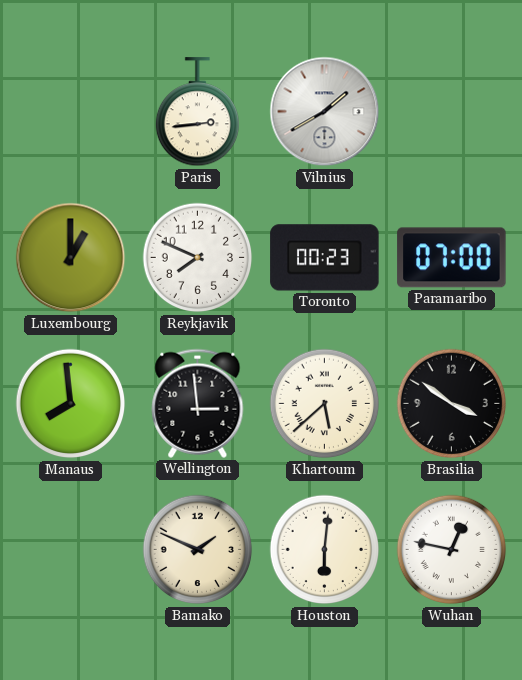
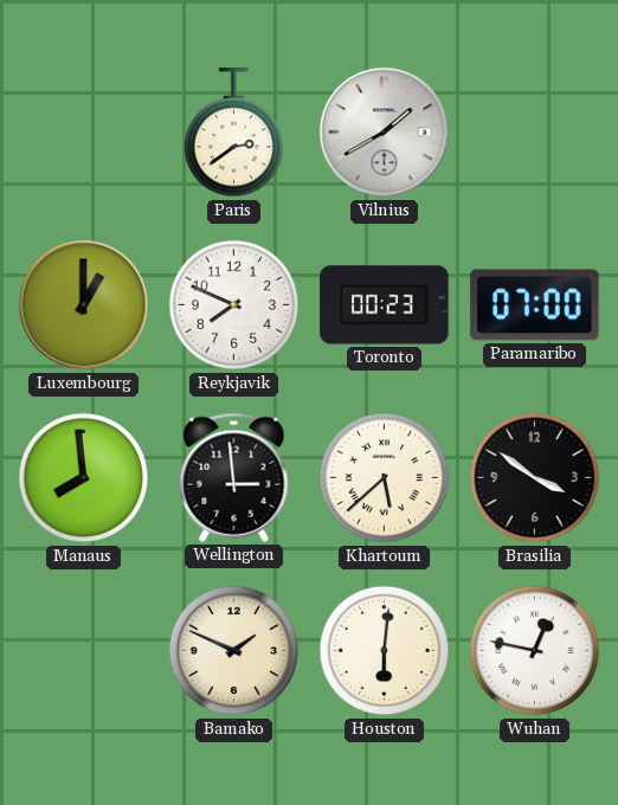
Paris: 2:44 -> 2:39
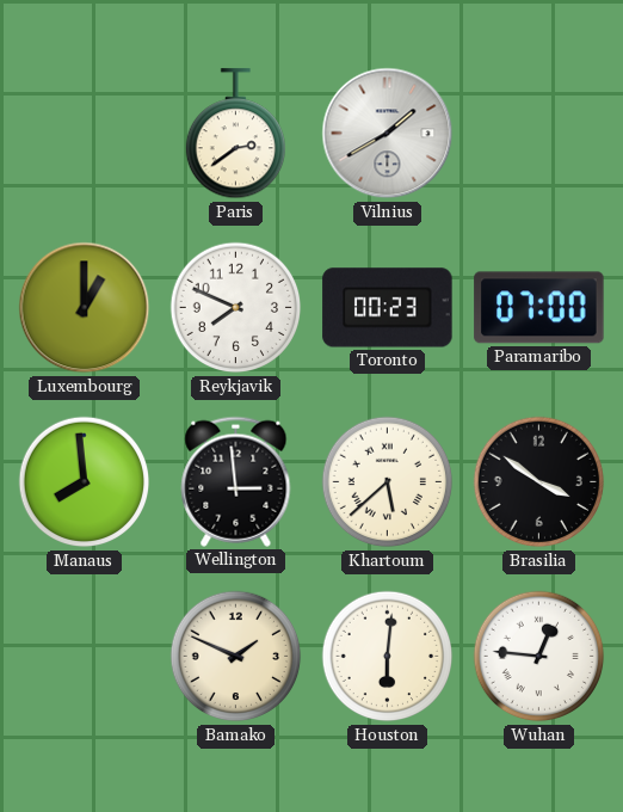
Wuhan: 12:47 -> 12:46
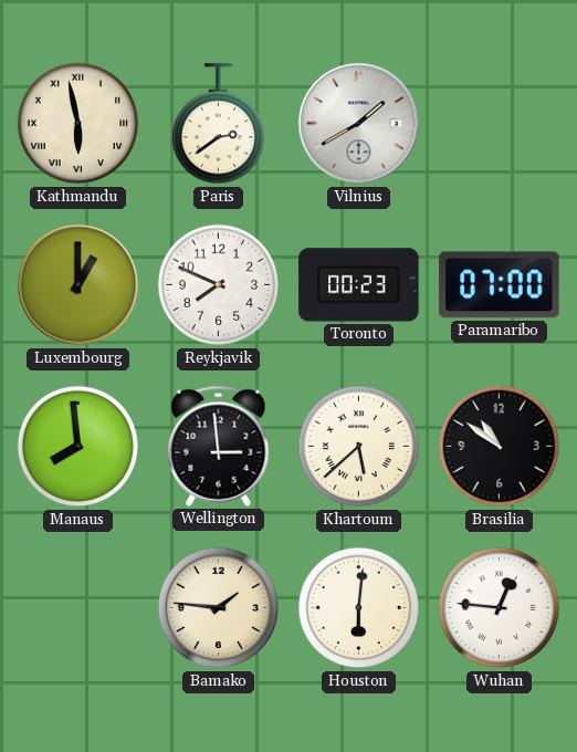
Kathmandu: none -> 5:58
Brasilia: 3:51 -> 10:51
Bamako: 1:49 -> 1:46
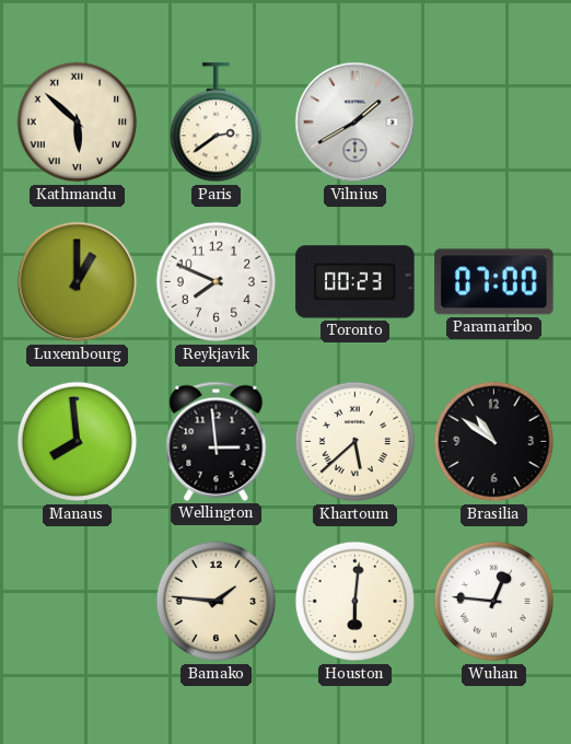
Kathmandu: 5:58 -> 5:52
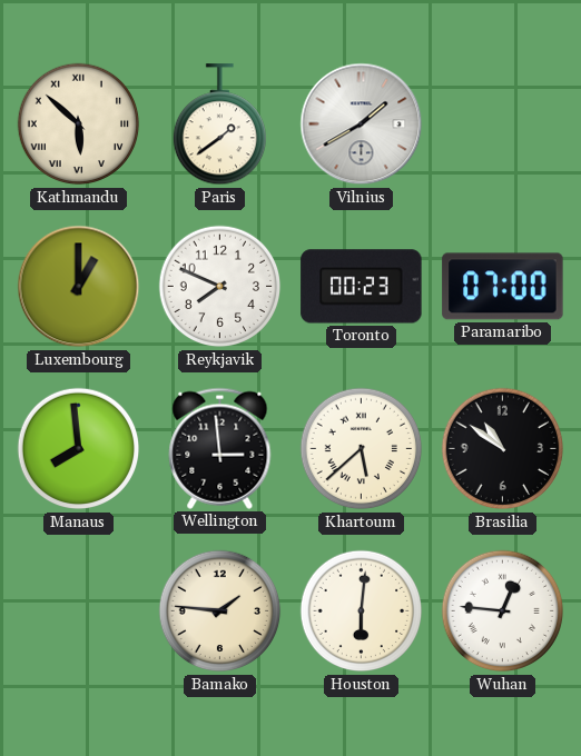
Paris: 2:39 -> 1:39
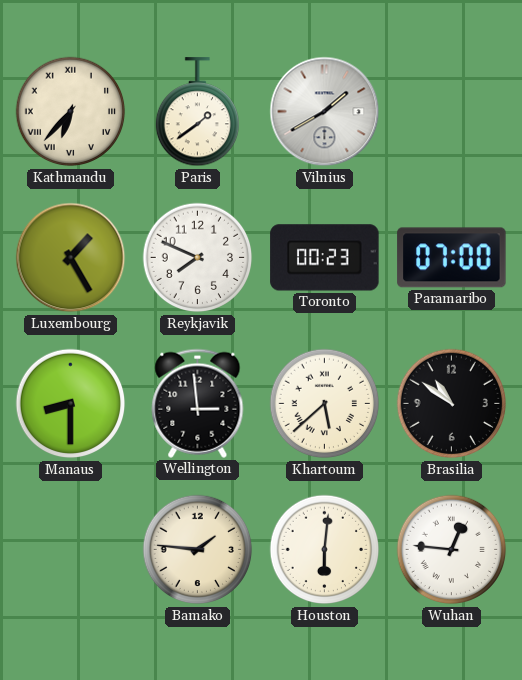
Kathmandu: 5:52 -> 6:37
Luxembourg: 1:00 -> 1:25
Manaus: 7:59 -> 8:30
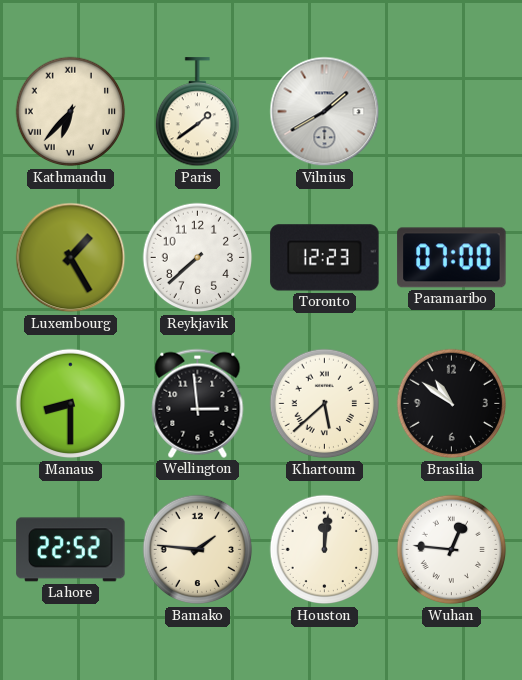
Reykjavik: 7:49 -> 7:38
Toronto: 00:23 -> 12:23
Lahore: none -> 22:52
Houston: 6:01 -> 12:01
